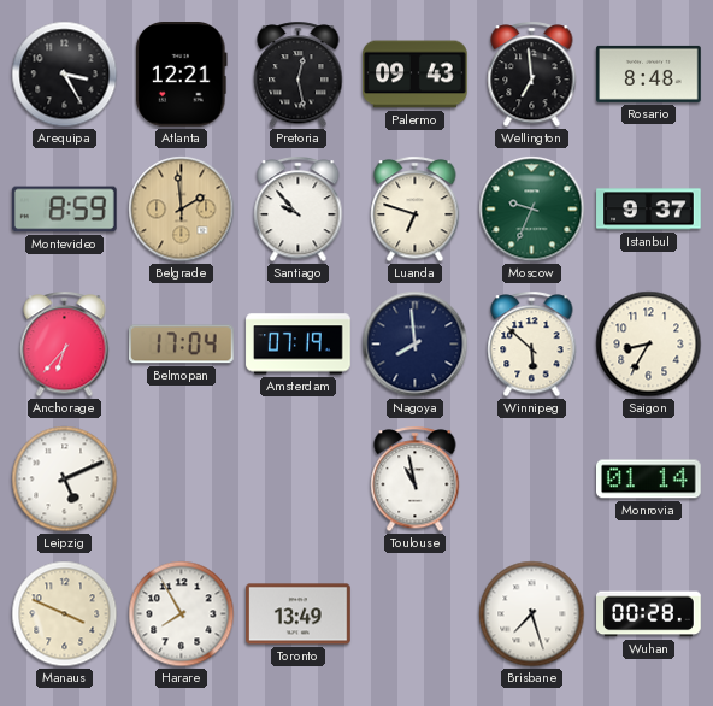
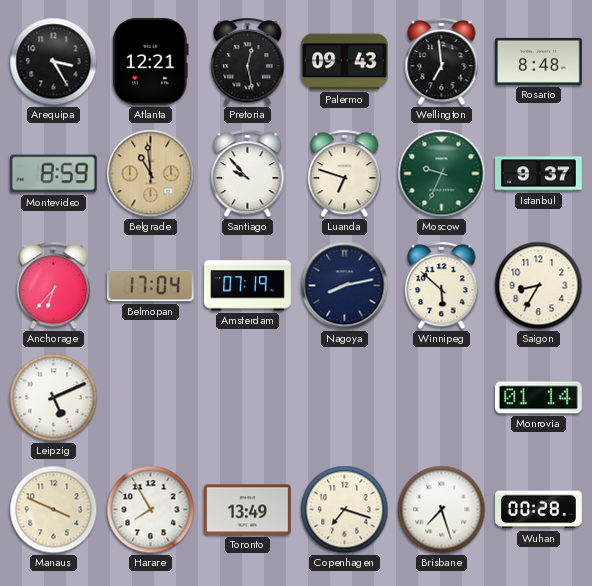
Belgrade: 1:59 -> 10:59
Nagoya: 7:59 -> 8:13
Toulouse: 10:58 -> none
Copenhagen: none -> 7:18
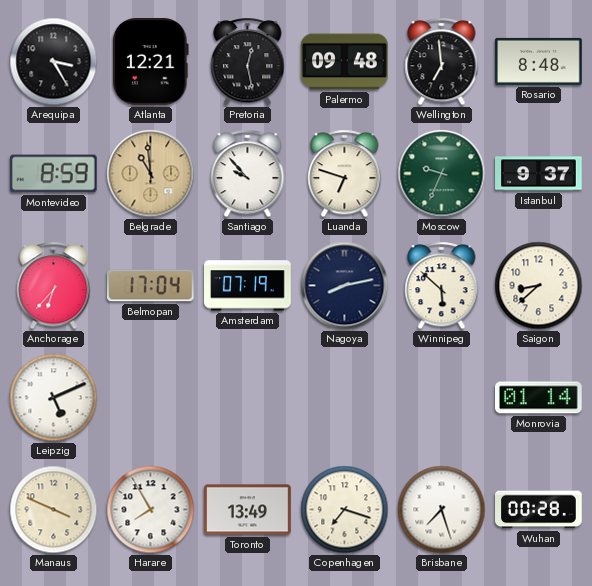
Palermo: 09:43 -> 09:48
Saigon: 8:35 -> 8:38
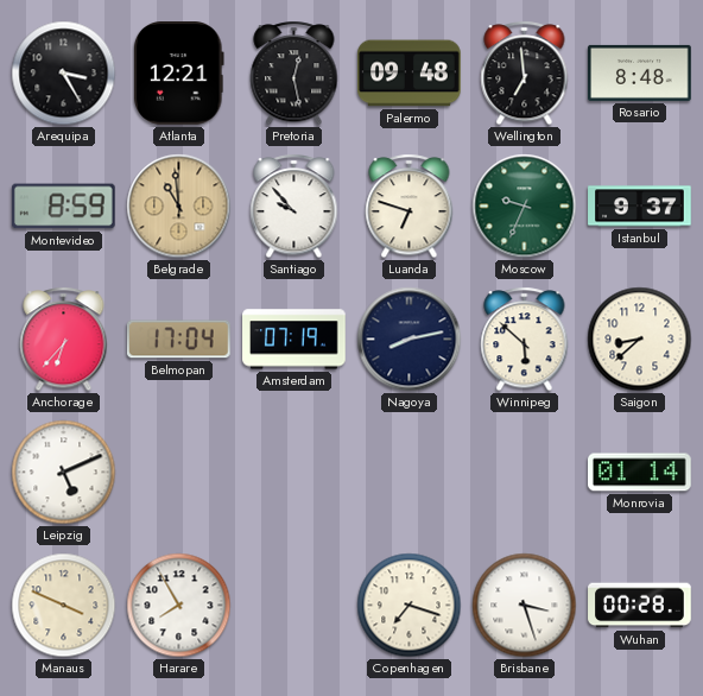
Toronto: 13:49 -> none
Brisbane: 7:27 -> 3:27
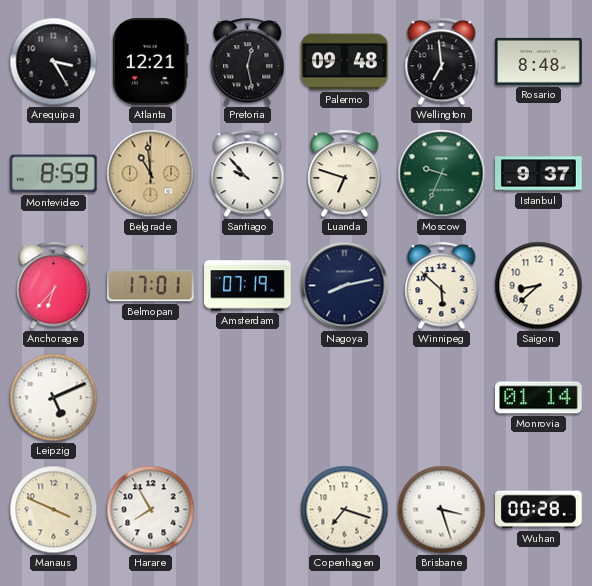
Belmopan: 17:04 -> 17:01
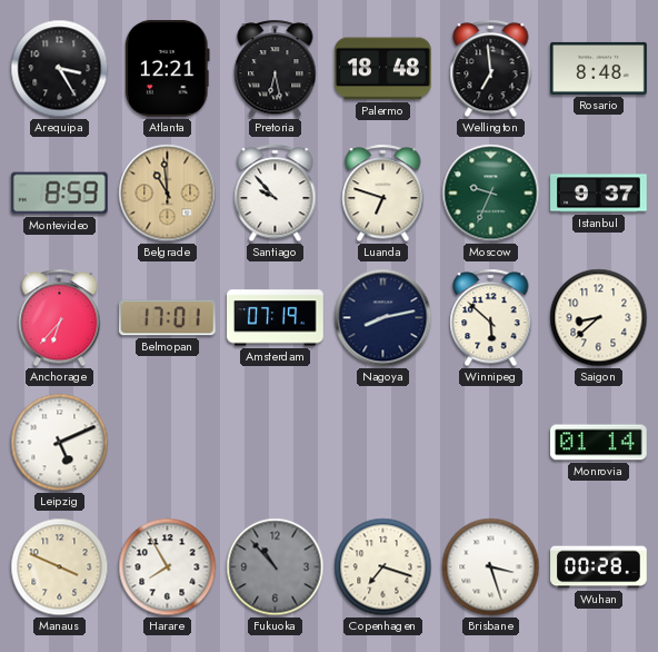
Pretoria: 12:28 -> 6:28
Palermo: 09:48 -> 18:48
Fukuoka: none -> 10:53
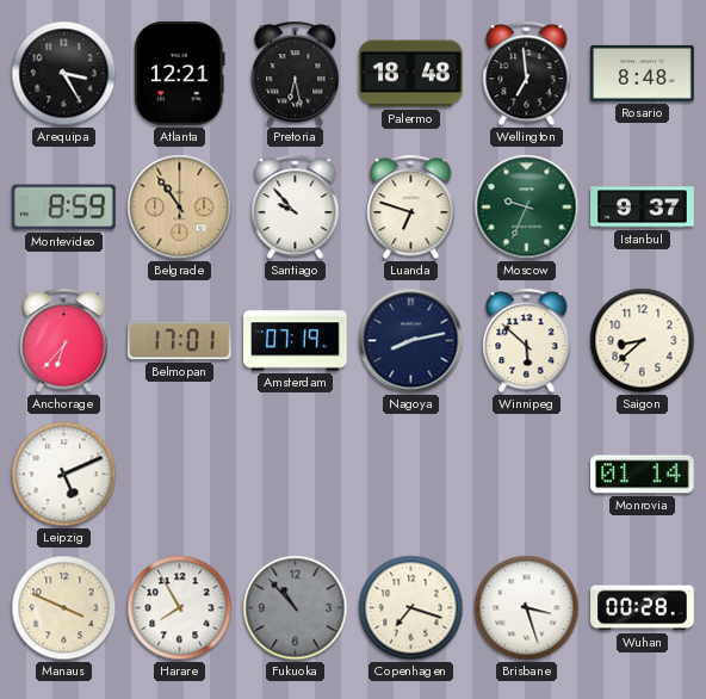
Belgrade: 10:59 -> 10:54
